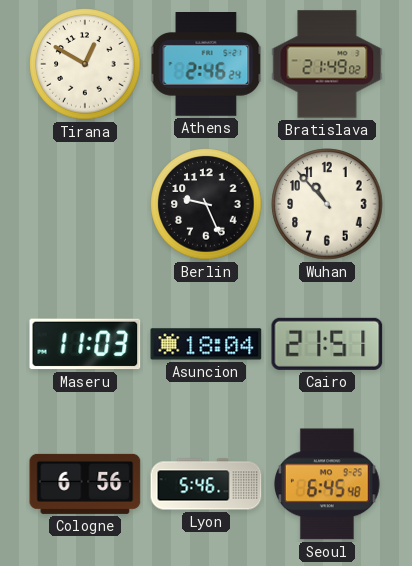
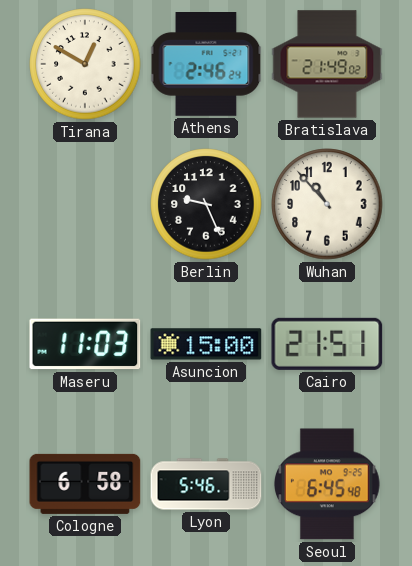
Asuncion: 18:04 -> 15:00
Cologne: 6:56 -> 6:58
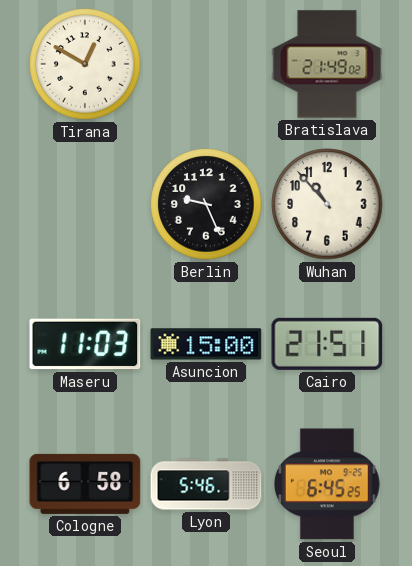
Athens: 2:46 -> none
Seoul: 6:45:48 -> 6:45:25
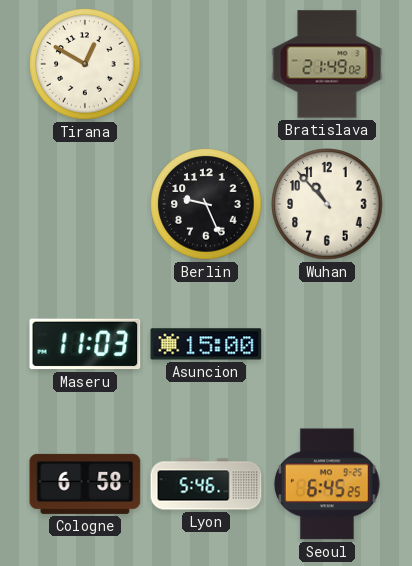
Cairo: 21:51 -> none
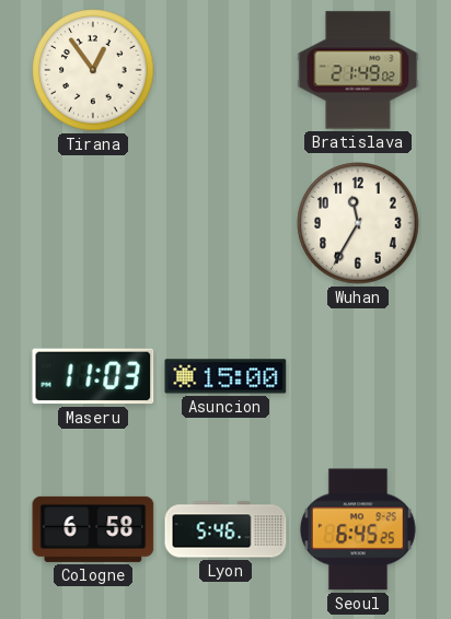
Tirana: 12:50 -> 12:54
Berlin: 9:26 -> none
Wuhan: 10:53 -> 11:35
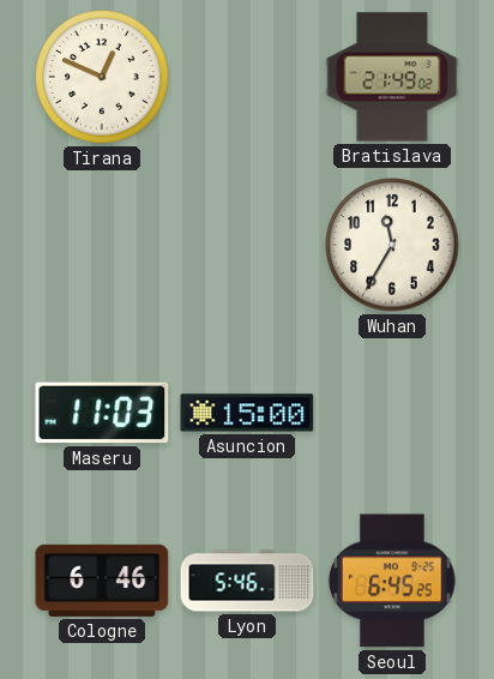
Tirana: 12:54 -> 12:49
Cologne: 6:58 -> 6:46
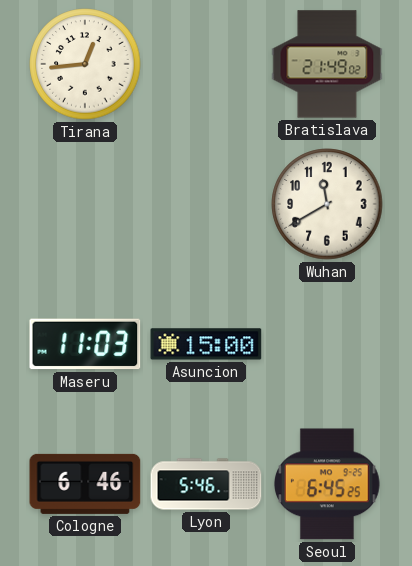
Tirana: 12:49 -> 12:44
Wuhan: 11:35 -> 11:40
